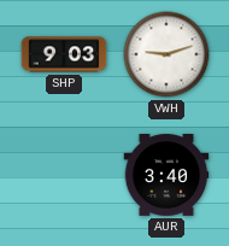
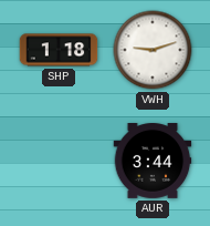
SHP: 9:03 -> 1:18
AUR: 3:40 -> 3:44
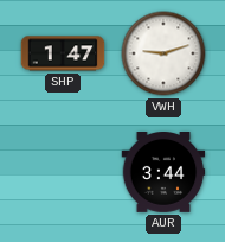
SHP: 1:18 -> 1:47
